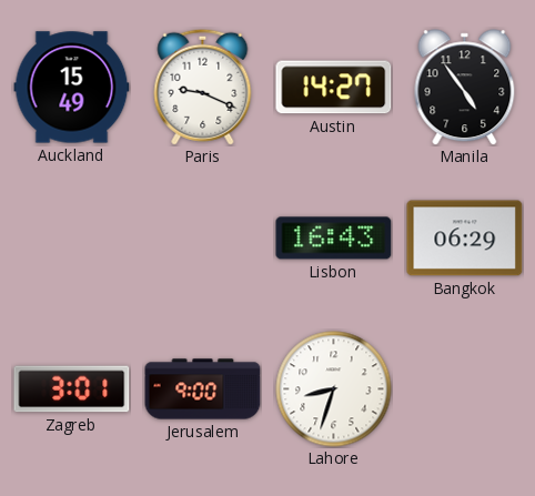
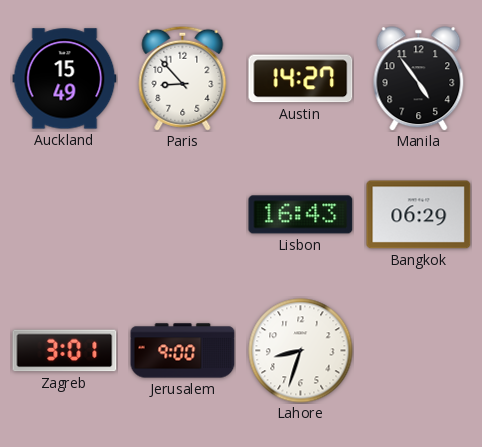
Paris: 9:19 -> 8:53
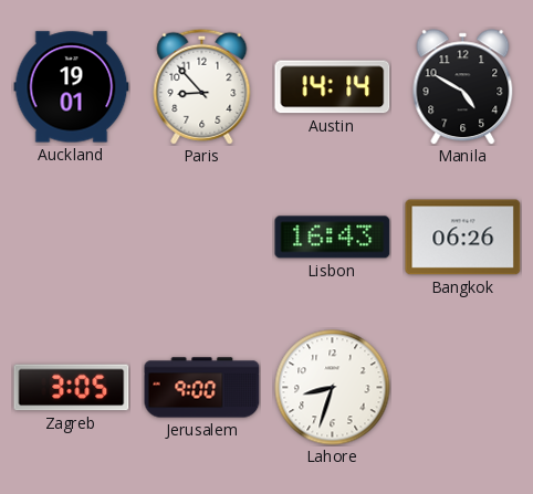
Auckland: 15:49 -> 19:01
Austin: 14:27 -> 14:14
Manila: 4:54 -> 4:50
Bangkok: 06:29 -> 06:26
Zagreb: 3:01 -> 3:05
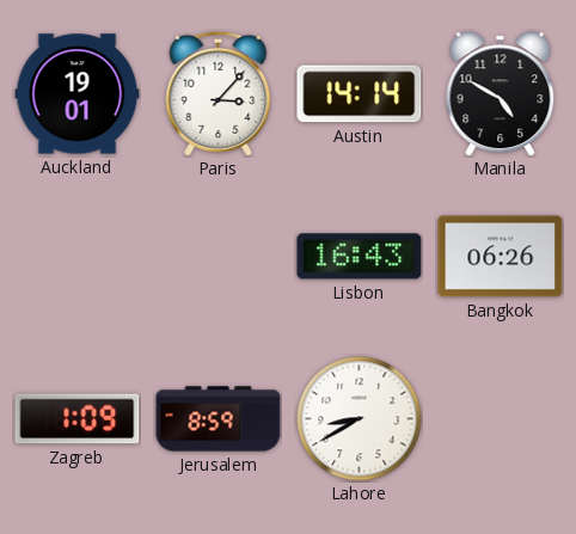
Paris: 8:53 -> 3:07
Zagreb: 3:05 -> 1:09
Jerusalem: 9:00 -> 8:59
Lahore: 8:33 -> 8:40
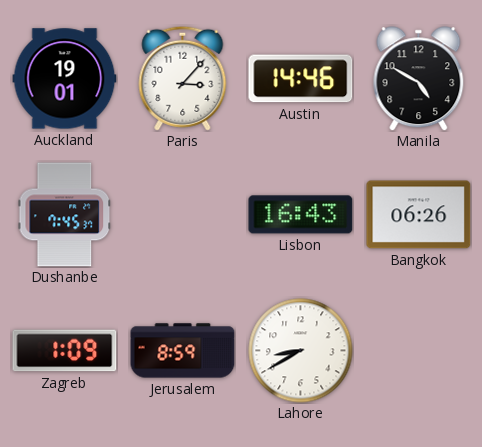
Austin: 14:14 -> 14:46
Dushanbe: none -> 7:45
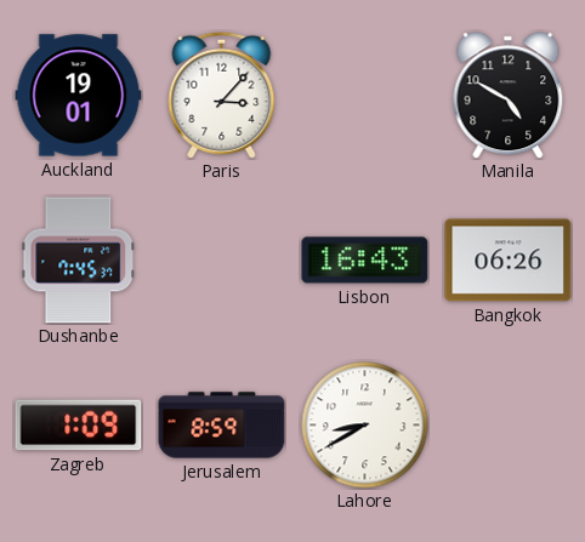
Austin: 14:46 -> none
